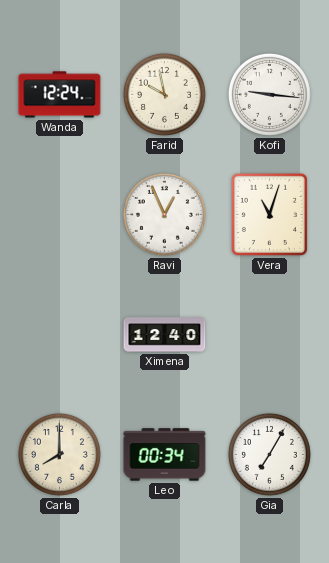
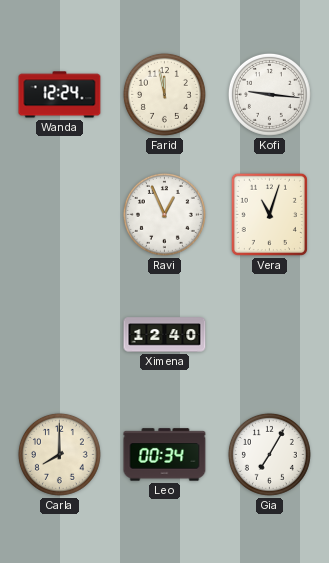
Farid: 9:58 -> 11:58
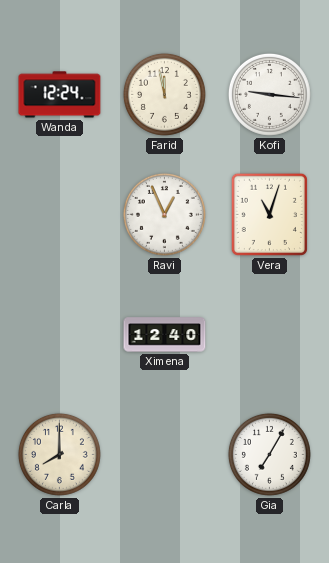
Leo: 00:34 -> none
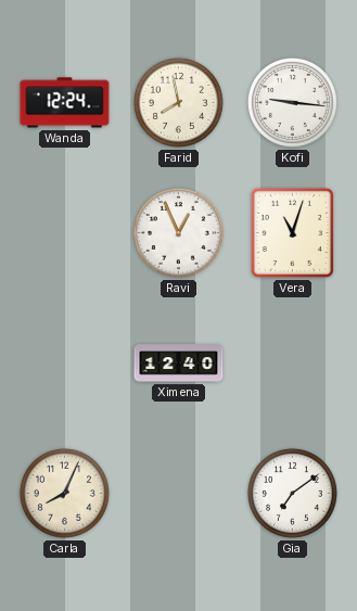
Farid: 11:58 -> 7:58
Carla: 8:00 -> 8:04
Gia: 7:05 -> 7:09
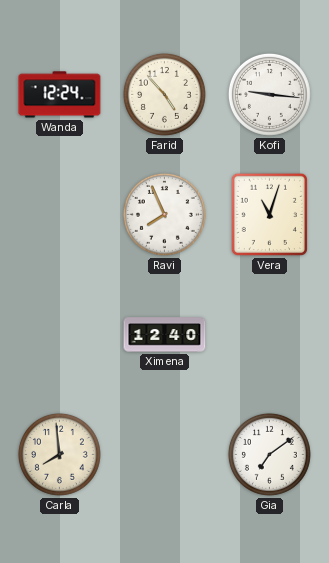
Farid: 7:58 -> 4:53
Ravi: 12:56 -> 7:56
Carla: 8:04 -> 7:59
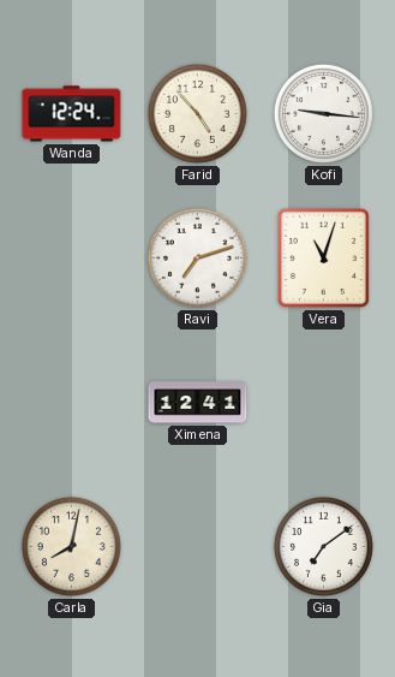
Ravi: 7:56 -> 7:12
Ximena: 12:40 -> 12:41
Carla: 7:59 -> 8:02
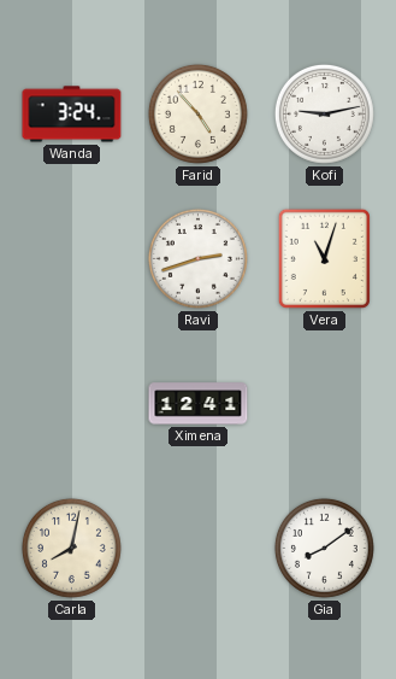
Wanda: 12:24 -> 3:24
Kofi: 9:16 -> 9:13
Ravi: 7:12 -> 2:42
Gia: 7:09 -> 8:09
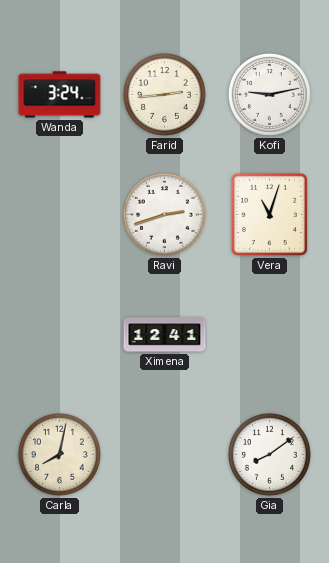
Farid: 4:53 -> 2:44
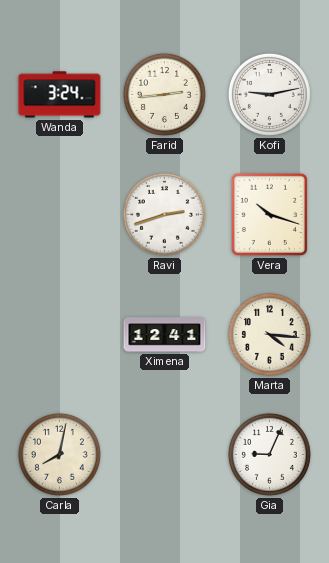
Vera: 11:03 -> 10:18
Marta: none -> 4:16
Gia: 8:09 -> 9:04
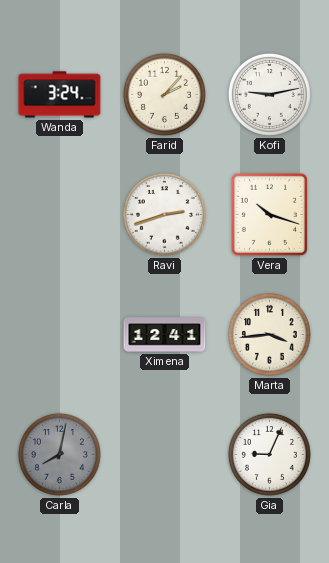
Farid: 2:44 -> 2:07
Marta: 4:16 -> 3:44
Carla dial: cream -> grey
